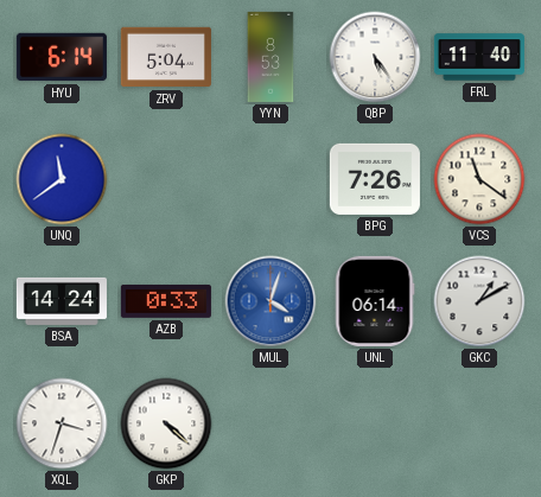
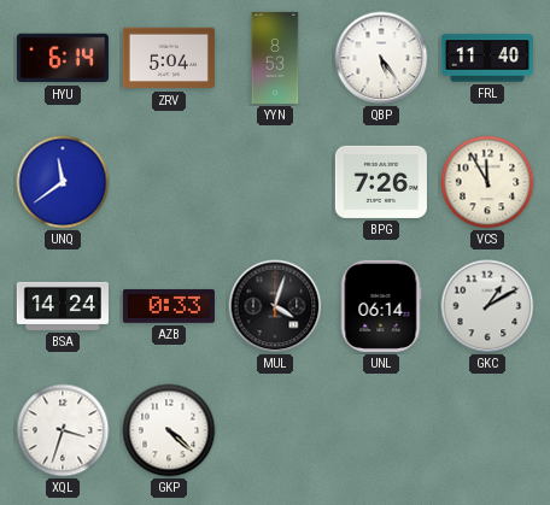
VCS: 11:21 -> 11:55
MUL dial: blue -> black
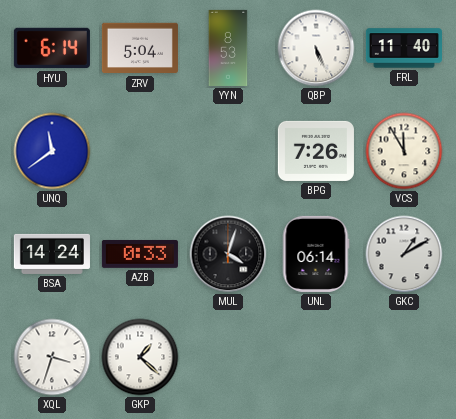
QBP: 5:24 -> 5:26
GKP: 4:22 -> 1:22
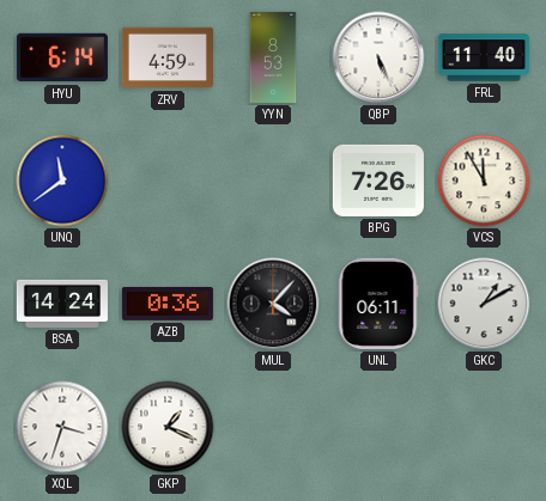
ZRV: 5:04 -> 4:59
AZB: 0:33 -> 0:36
MUL: 4:03 -> 4:07
UNL: 06:14 -> 06:11
GKP: 1:22 -> 1:19
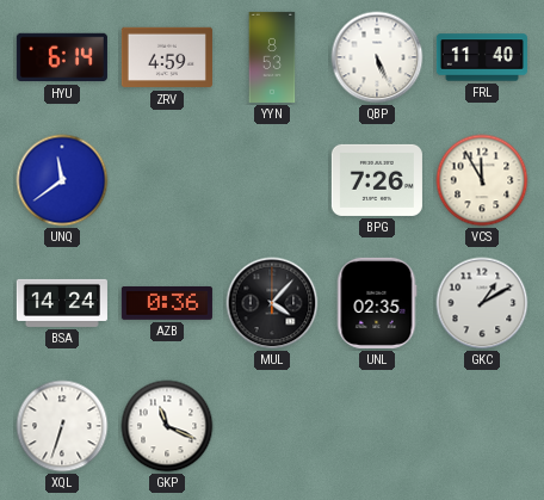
UNL: 06:11 -> 02:35
XQL: 3:33 -> 6:33
GKP: 1:19 -> 11:19
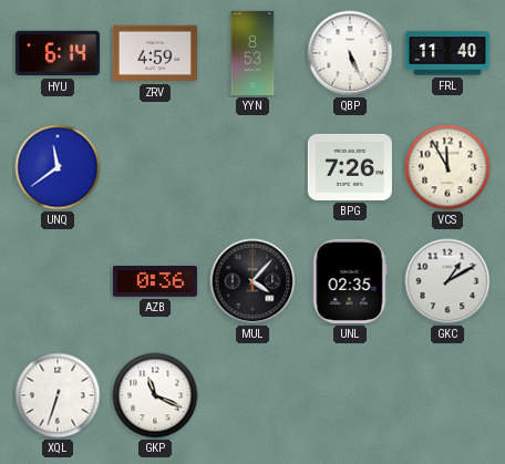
BSA: 14:24 -> none
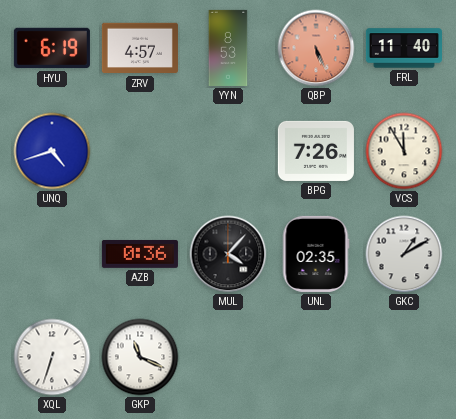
HYU: 6:14 -> 6:19
ZRV: 4:59 -> 4:57
QBP dial: white -> salmon
UNQ: 11:39 -> 4:42
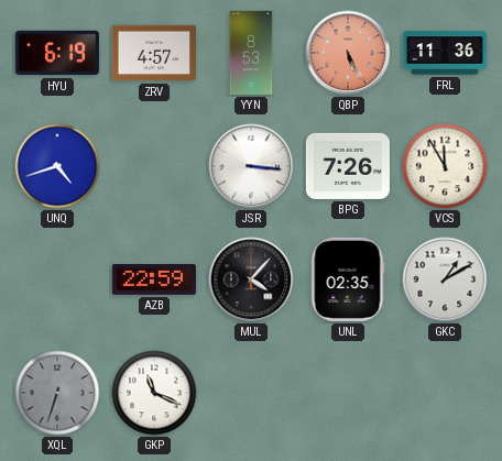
FRL: 11:40 -> 11:36
JSR: none -> 3:16
AZB: 0:36 -> 22:59
XQL dial: white -> grey
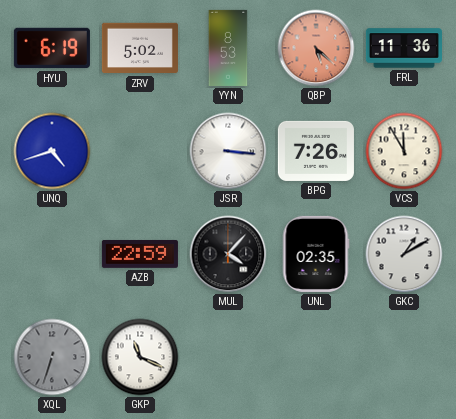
ZRV: 4:57 -> 5:02
QBP: 5:26 -> 5:22
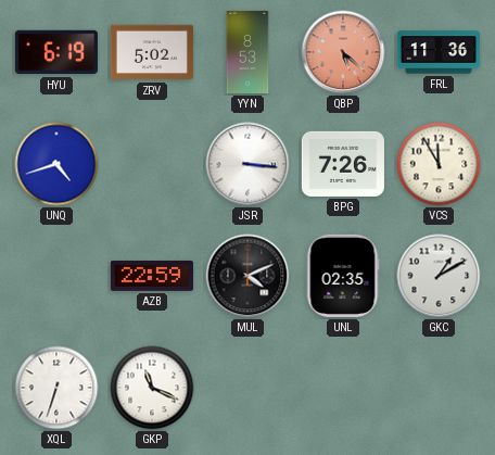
MUL: 4:07 -> 4:11
XQL dial: grey -> white
